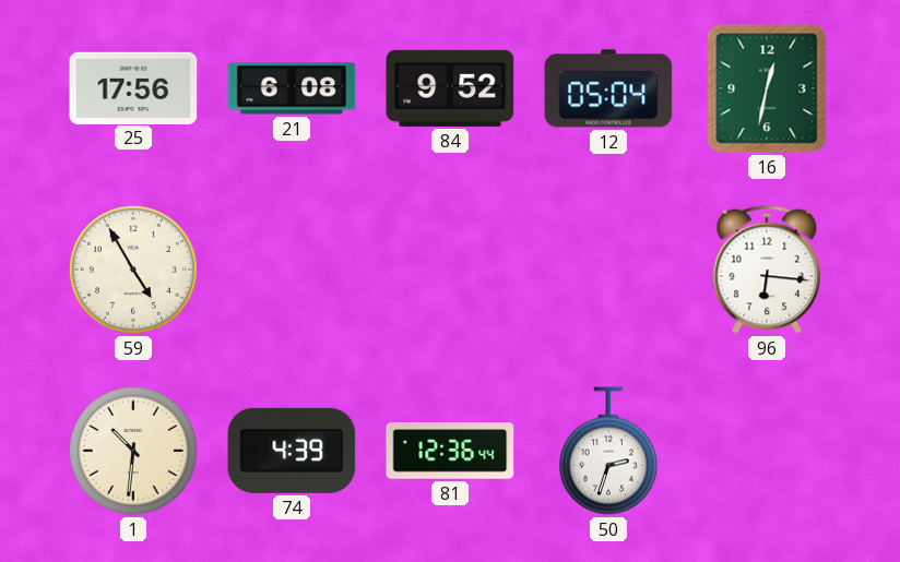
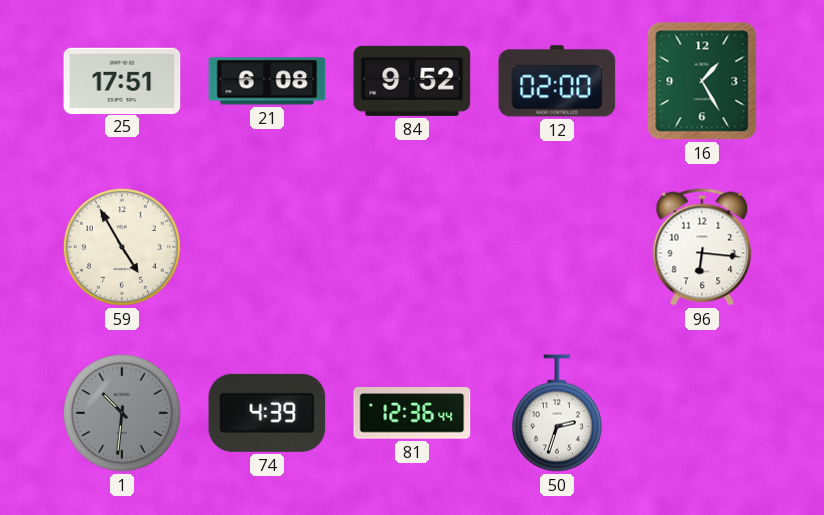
25: 17:56 -> 17:51
12: 05:04 -> 02:00
16: 12:32 -> 1:25
1 dial: cream -> grey
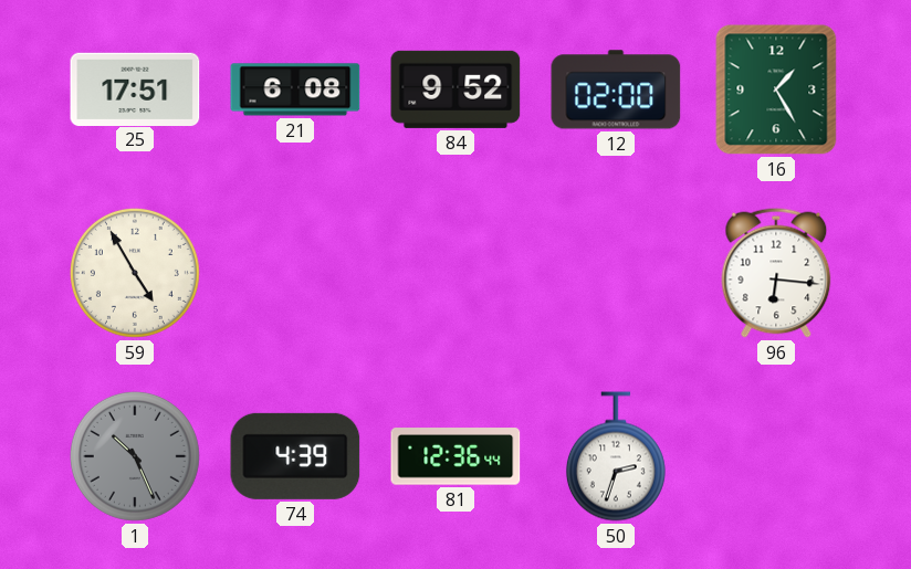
1: 10:31 -> 10:26
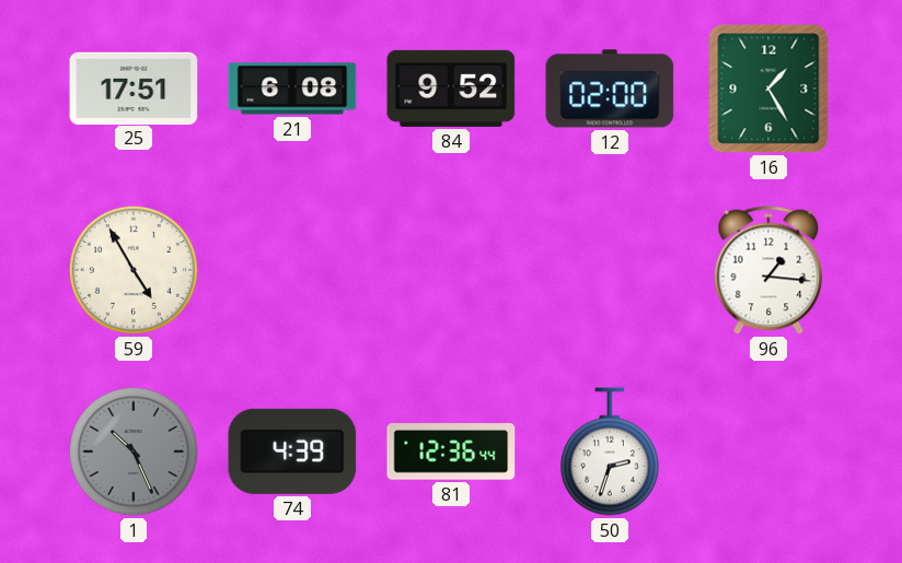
96: 6:16 -> 1:16
